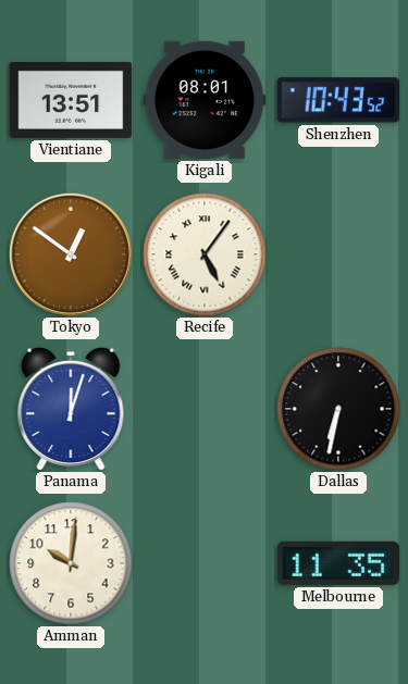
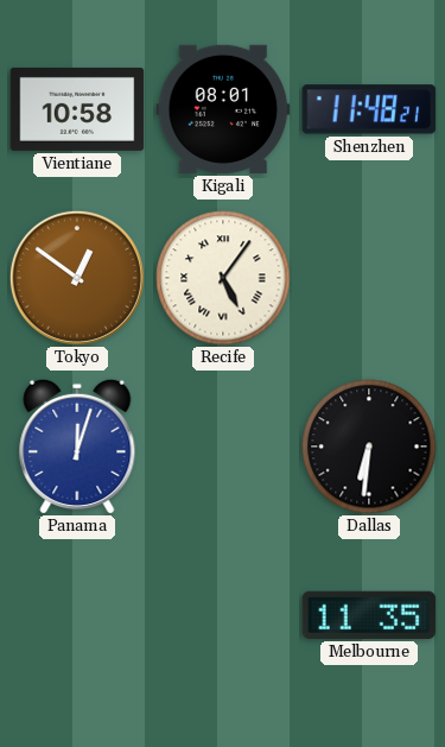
Vientiane: 13:51 -> 10:58
Shenzhen: 10:43 -> 11:48
Dallas: 6:32 -> 6:31
Amman: 10:01 -> none
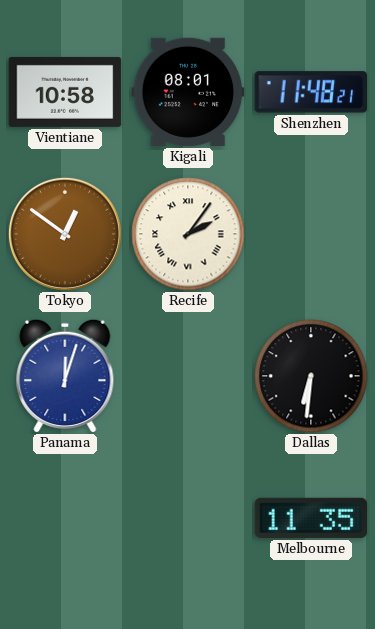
Recife: 5:06 -> 2:06
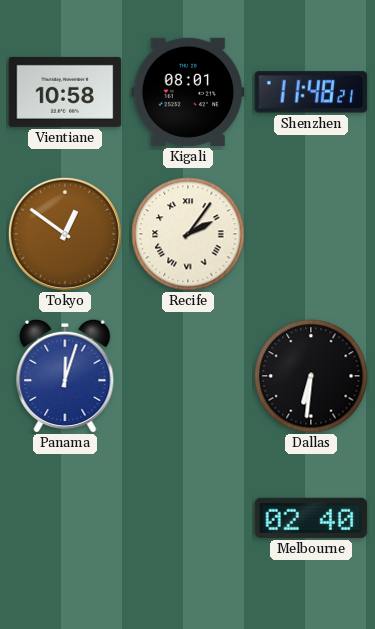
Melbourne: 11:35 -> 02:40
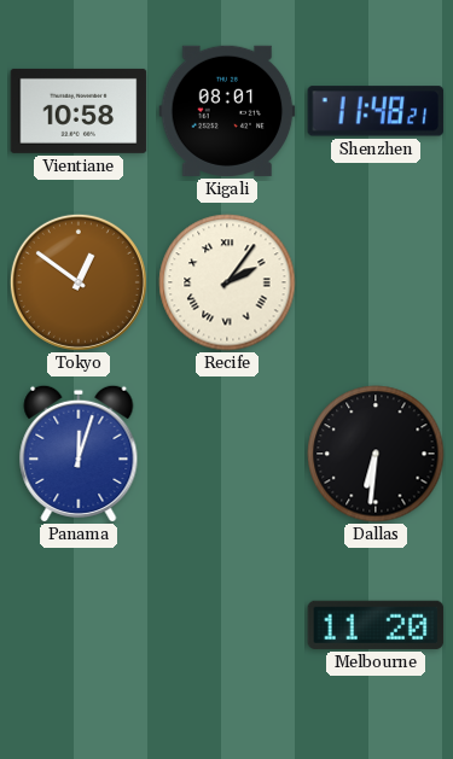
Melbourne: 02:40 -> 11:20
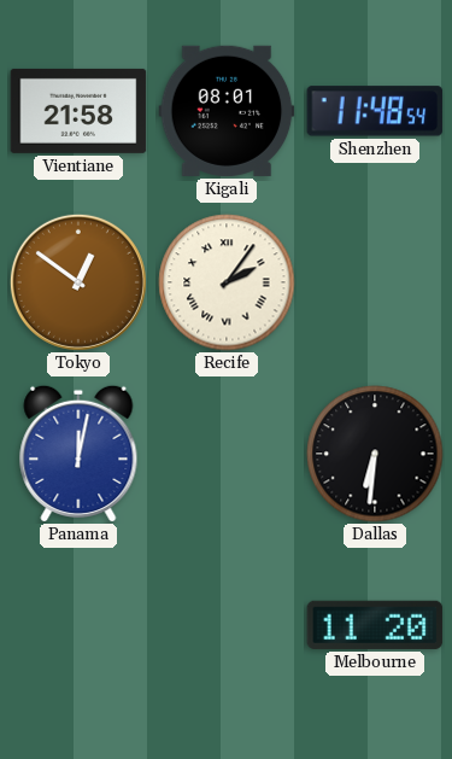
Vientiane: 10:58 -> 21:58
Shenzhen: 11:48:21 -> 11:48:54
Panama: 12:03 -> 12:02
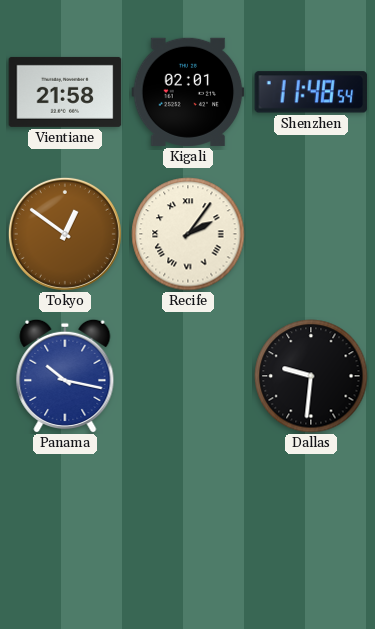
Kigali: 08:01 -> 02:01
Panama: 12:02 -> 10:17
Dallas: 6:31 -> 9:31
Melbourne: 11:20 -> none
